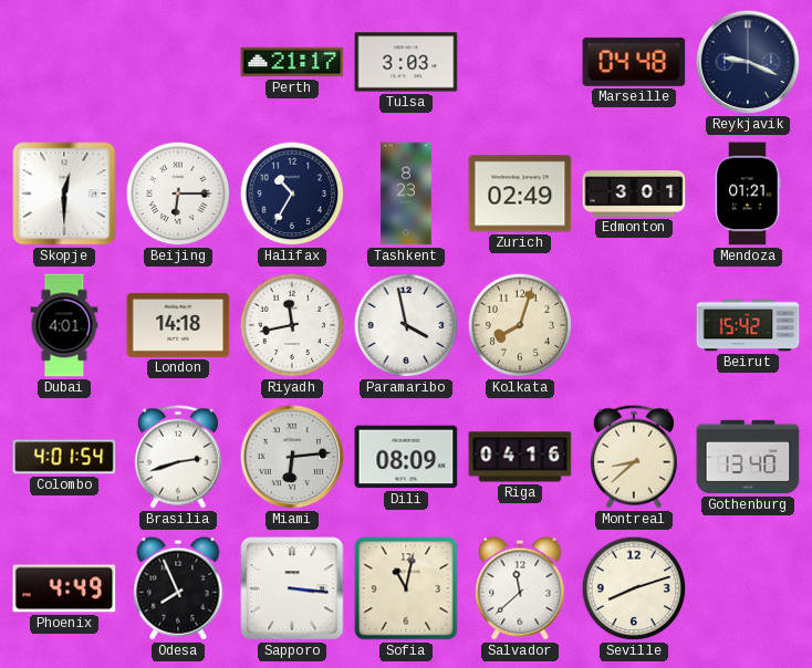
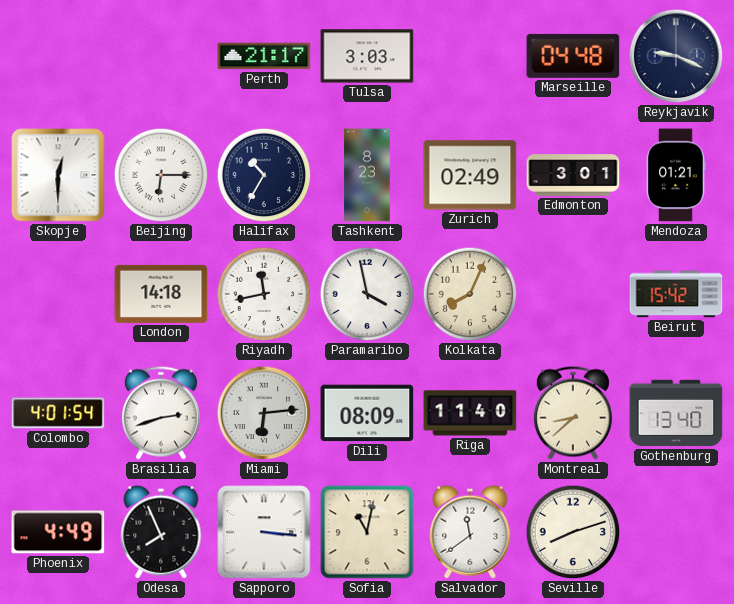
Dubai: 4:01 -> none
Kolkata: 8:03 -> 8:04
Riga: 04:16 -> 11:40
Salvador: 11:38 -> 11:39
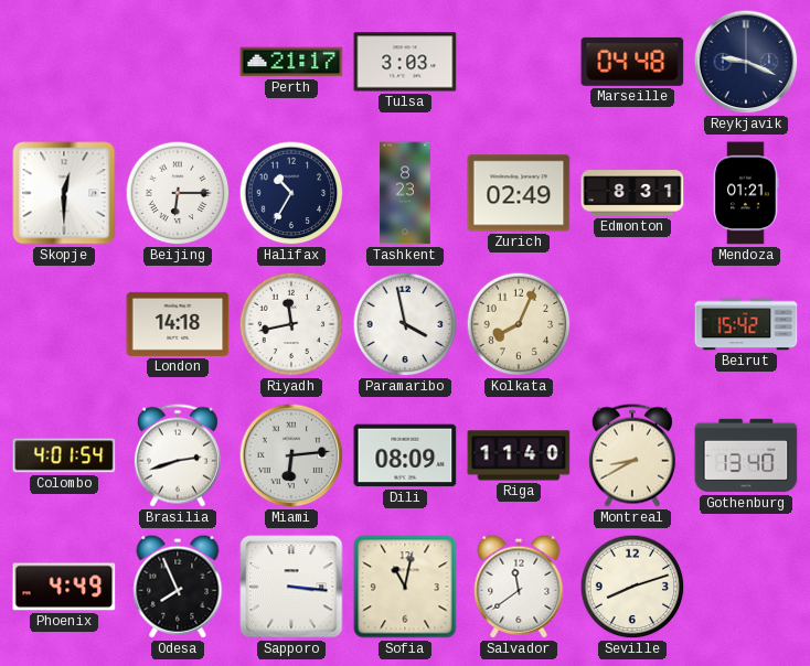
Edmonton: 3:01 -> 8:31
Montreal: 8:38 -> 8:40
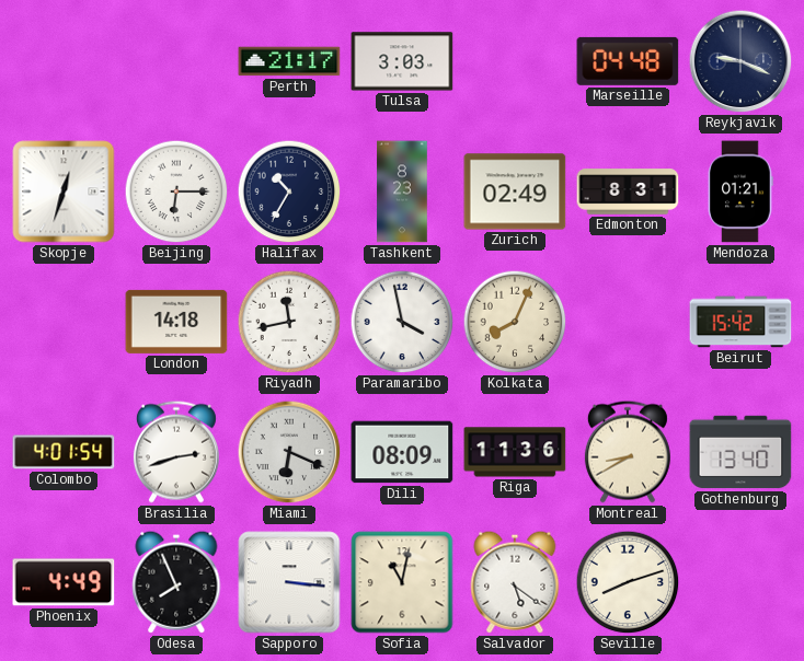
Skopje: 12:30 -> 12:33
Miami: 6:14 -> 6:19
Riga: 11:40 -> 11:36
Salvador: 11:39 -> 5:21
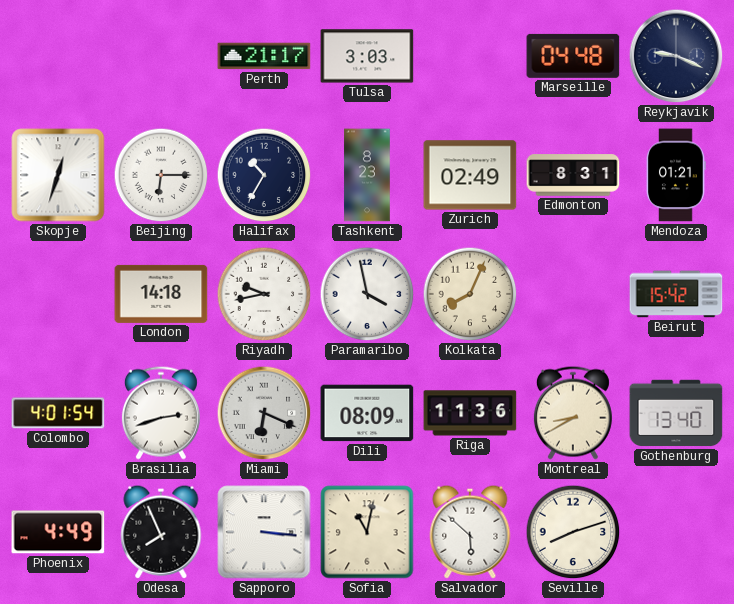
Riyadh: 11:43 -> 9:43
Salvador: 5:21 -> 5:52
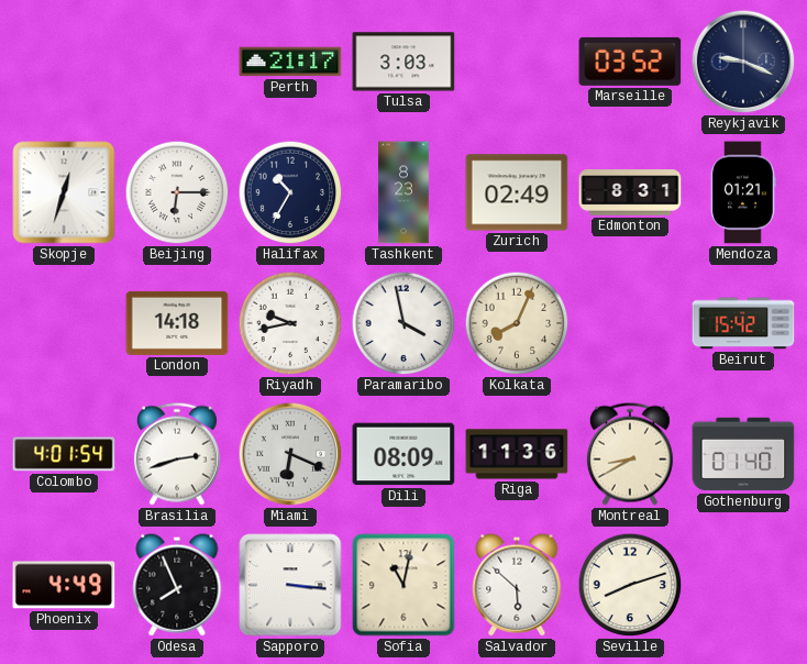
Marseille: 04:48 -> 03:52
Gothenburg: 13:40 -> 01:40
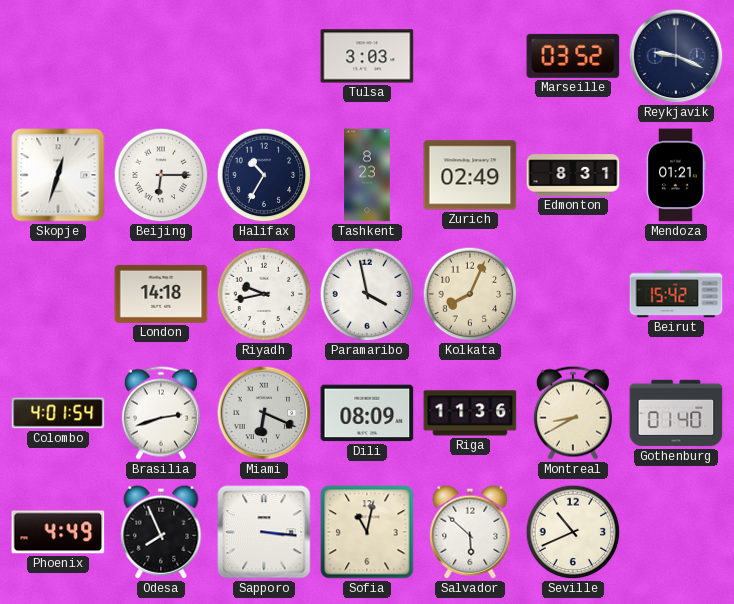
Perth: 21:17 -> none
Seville: 8:12 -> 10:41
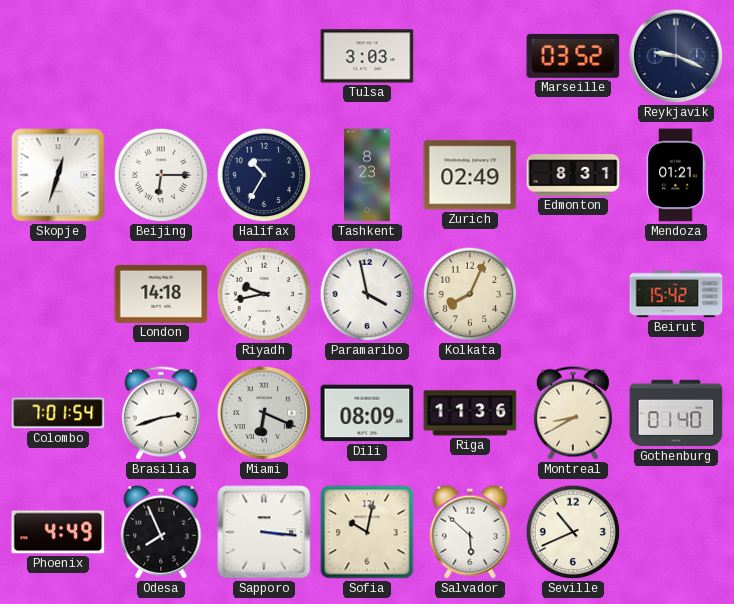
Colombo: 4:01 -> 7:01
Sofia: 11:02 -> 10:02
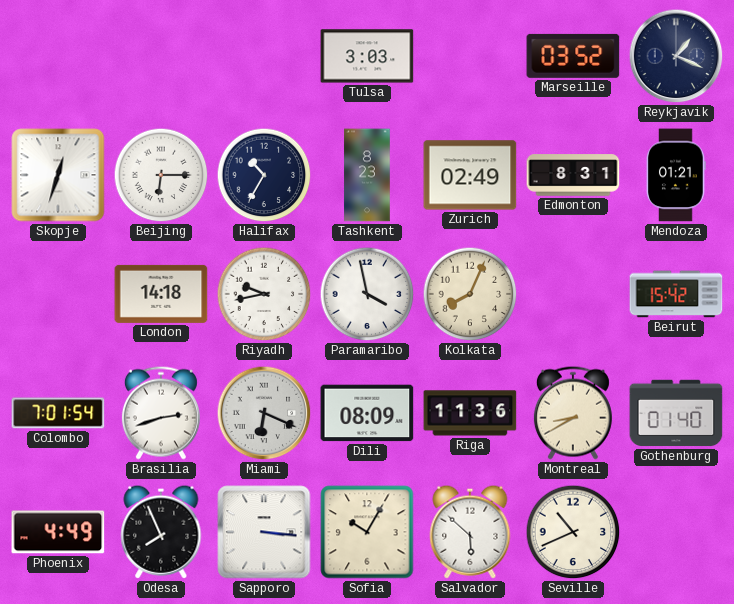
Reykjavik: 9:19 -> 1:19
Sofia: 10:02 -> 10:05
